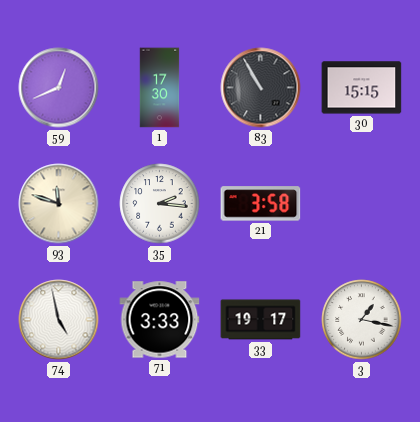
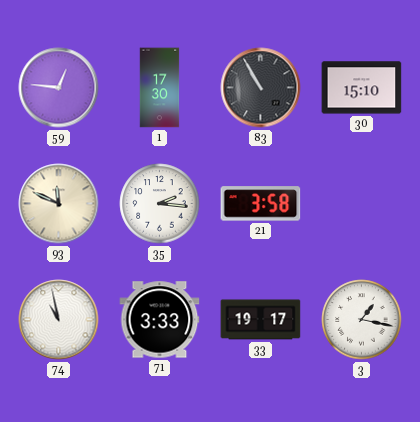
59: 12:41 -> 12:46
30: 15:15 -> 15:10
93: 11:48 -> 11:49
74: 4:58 -> 10:58
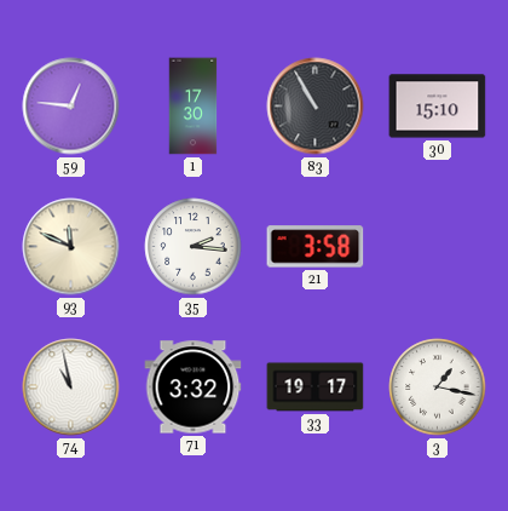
71: 3:33 -> 3:32
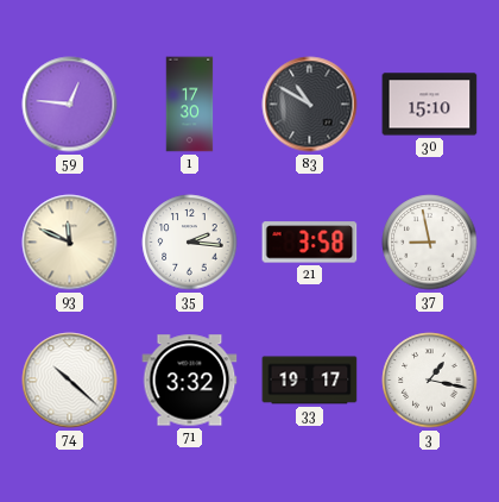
83: 10:55 -> 10:50
37: none -> 8:58
74: 10:58 -> 10:22
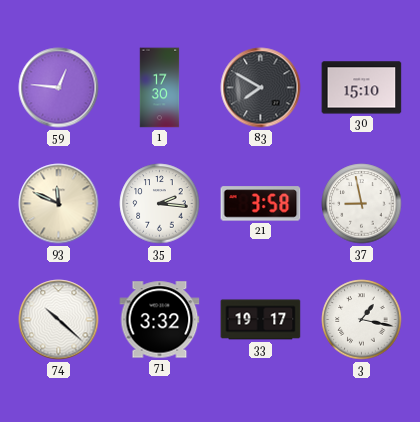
83: 10:50 -> 7:50
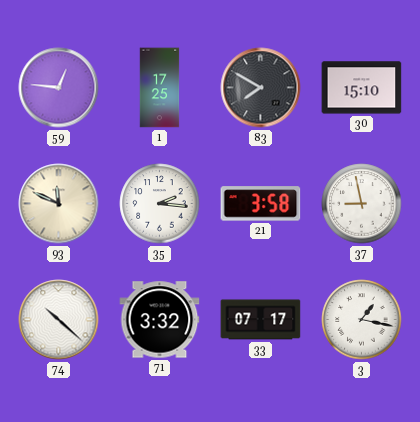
1: 17:30 -> 17:25
33: 19:17 -> 07:17
